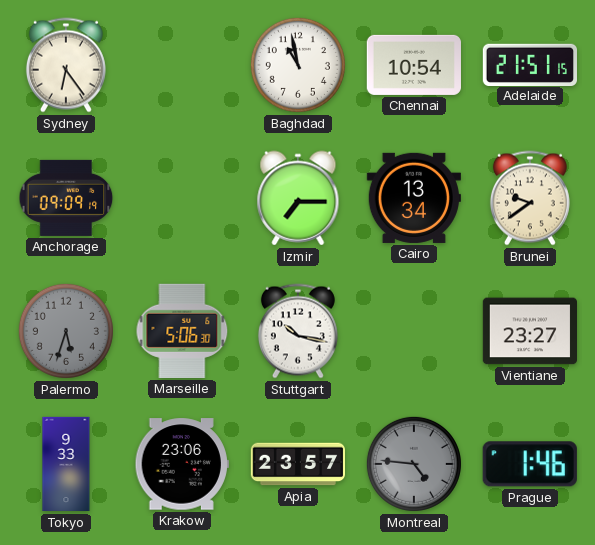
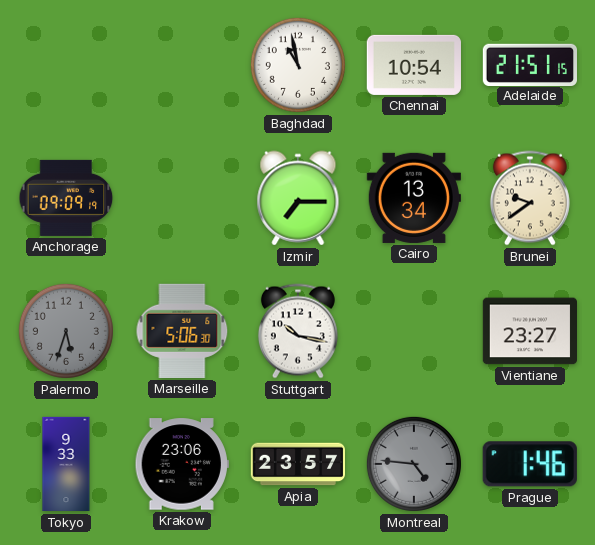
Sydney: 6:24 -> none
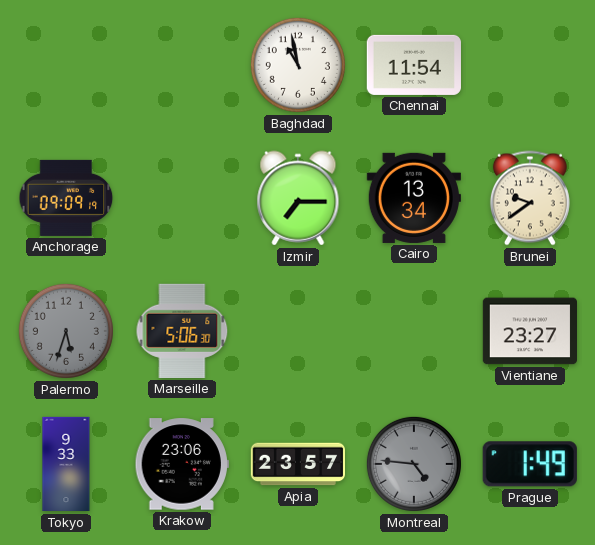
Chennai: 10:54 -> 11:54
Adelaide: 21:51 -> none
Stuttgart: 10:17 -> none
Prague: 1:46 -> 1:49
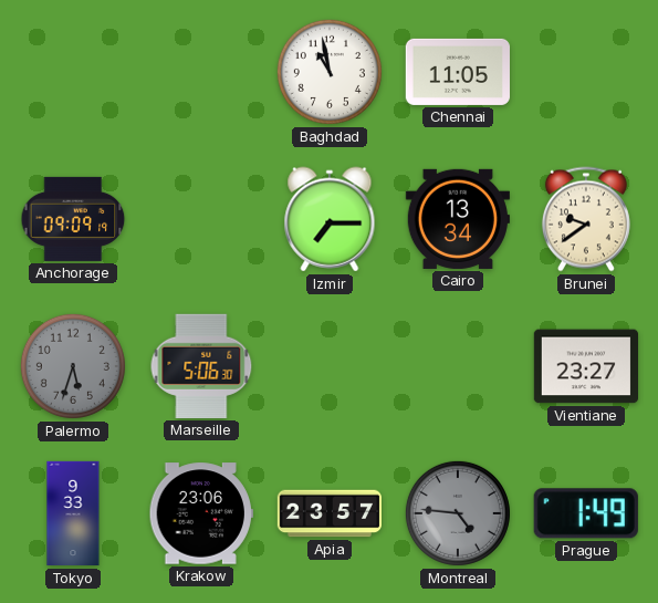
Chennai: 11:54 -> 11:05
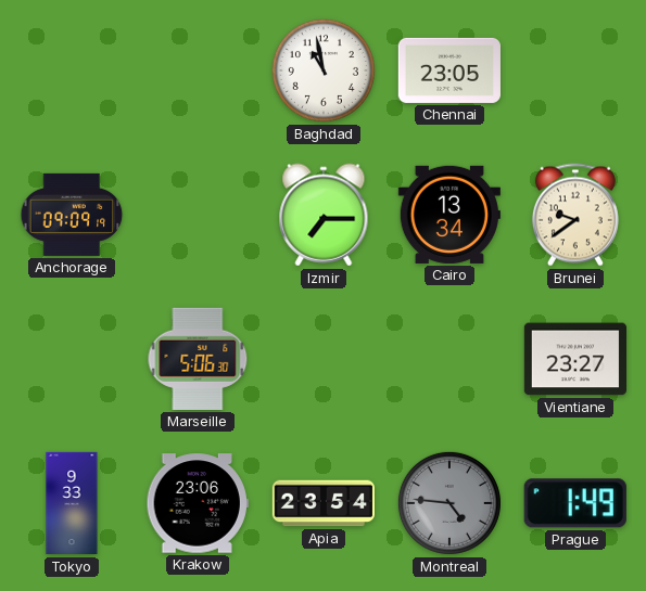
Chennai: 11:05 -> 23:05
Palermo: 5:33 -> none
Apia: 23:57 -> 23:54
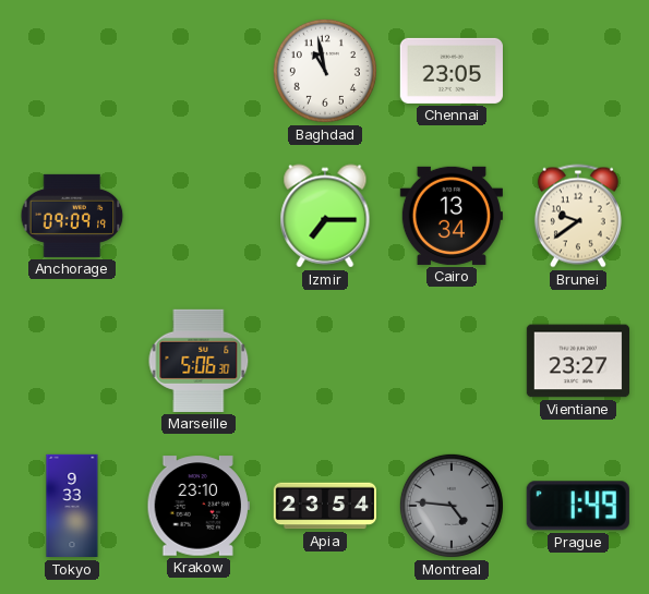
Krakow: 23:06 -> 23:10
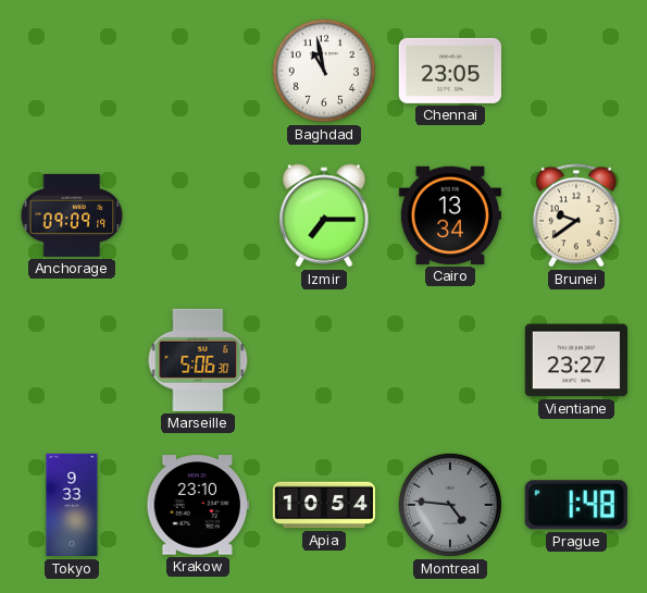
Apia: 23:54 -> 10:54
Prague: 1:49 -> 1:48
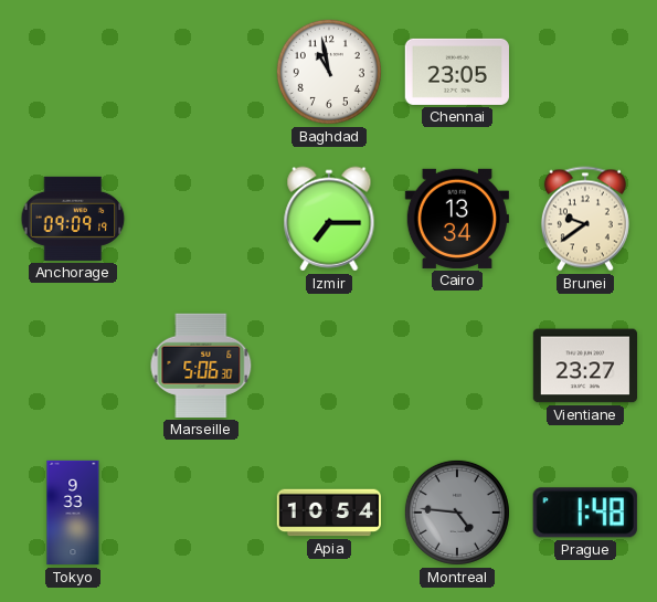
Krakow: 23:10 -> none
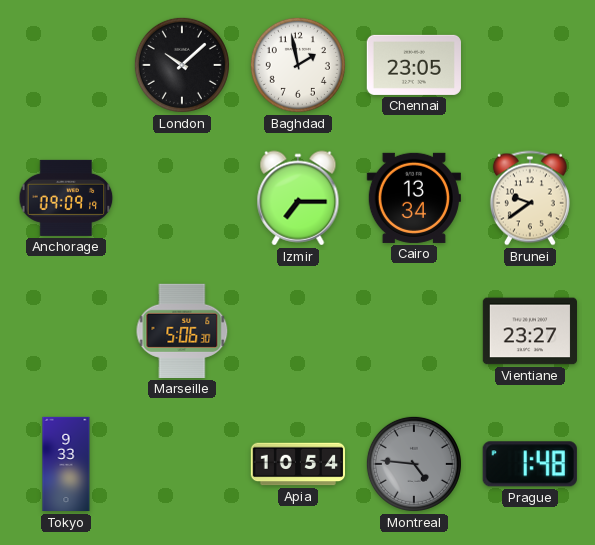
London: none -> 10:08
Baghdad: 10:58 -> 1:58
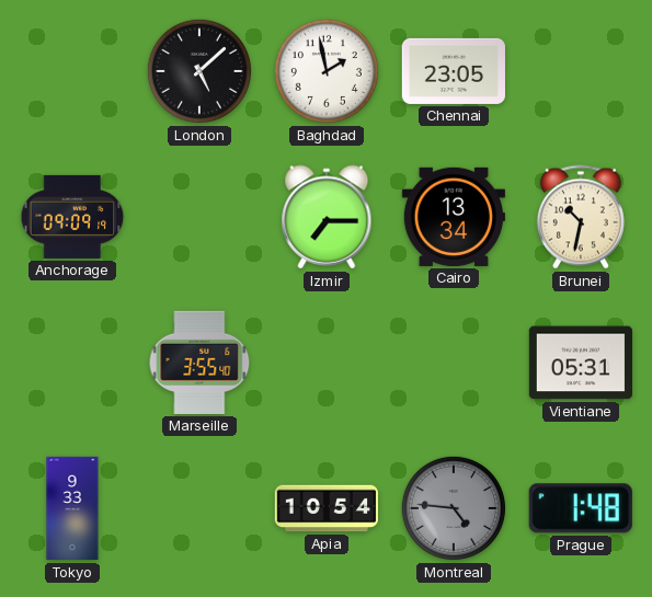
London: 10:08 -> 5:08
Brunei: 9:39 -> 10:32
Marseille: 5:06 -> 3:55
Vientiane: 23:27 -> 05:31
